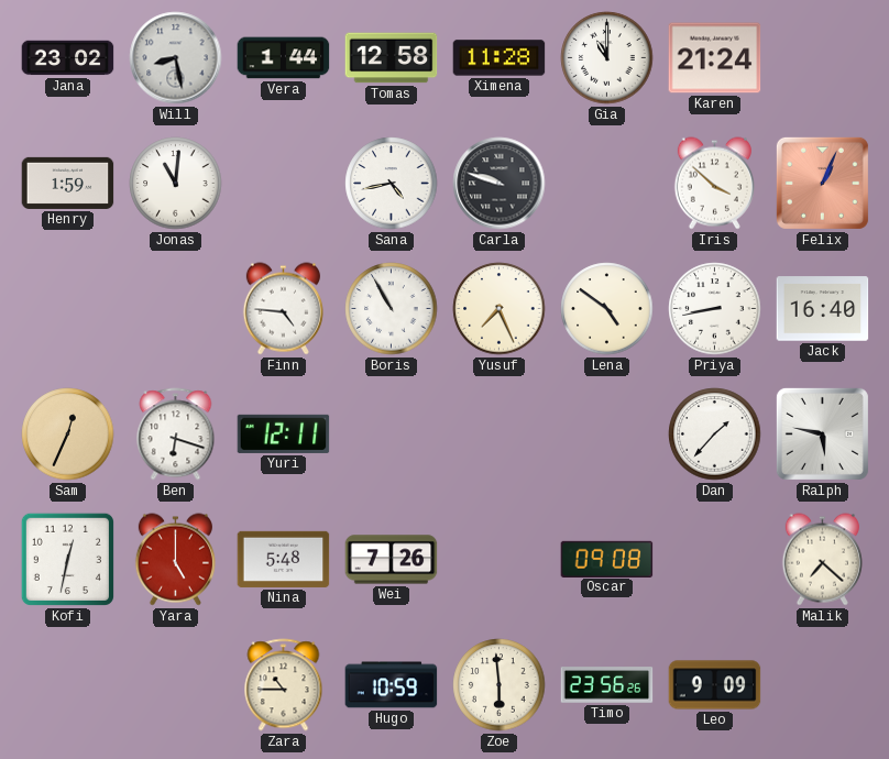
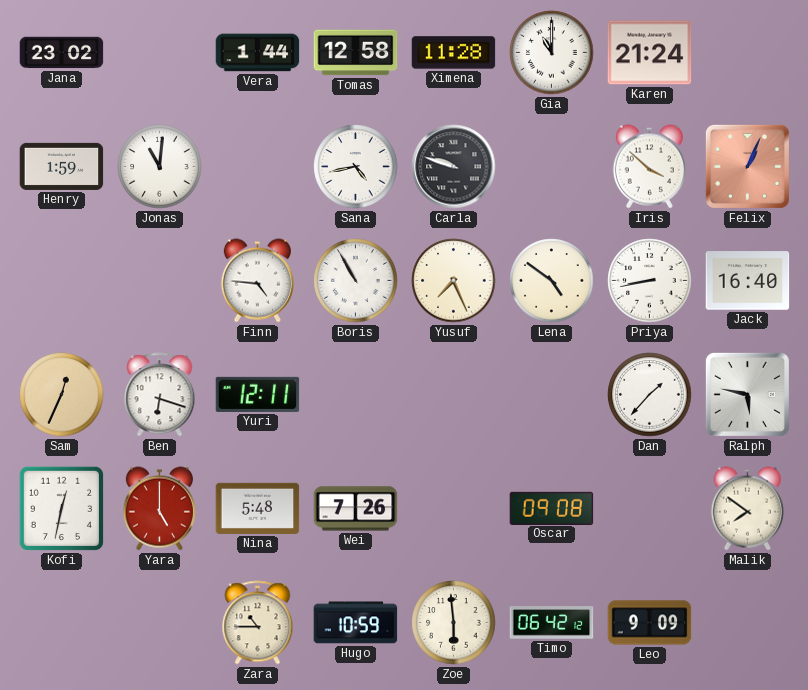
Will: 8:28 -> none
Malik: 7:22 -> 7:51
Timo: 23:56 -> 06:42
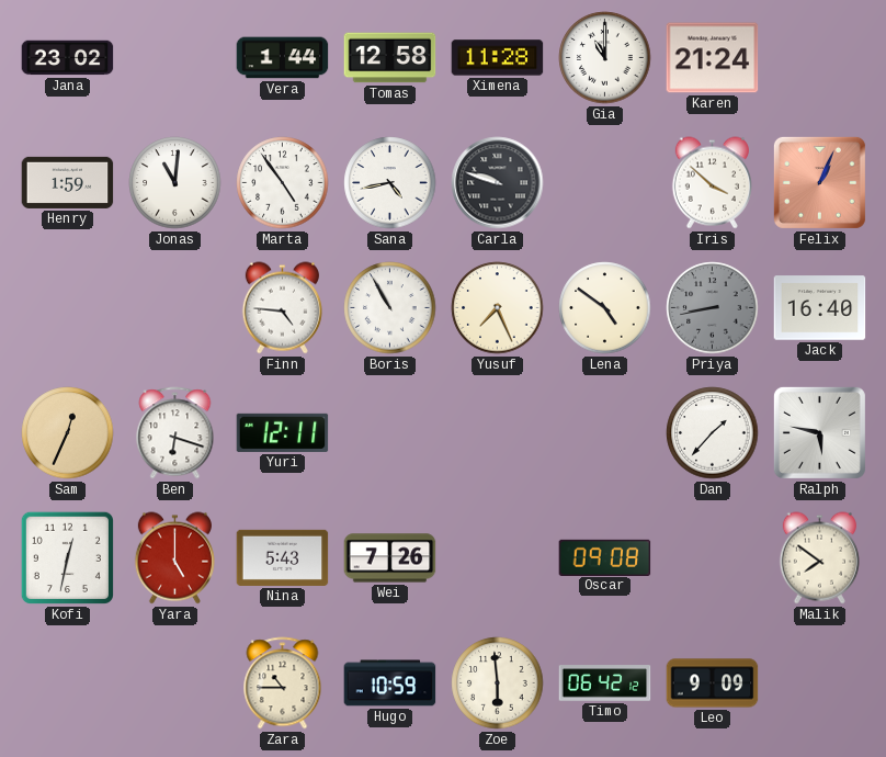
Marta: none -> 4:54
Priya dial: white -> grey
Nina: 5:48 -> 5:43
